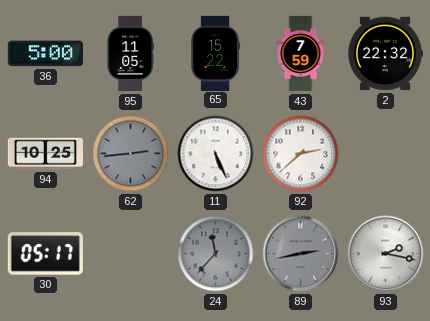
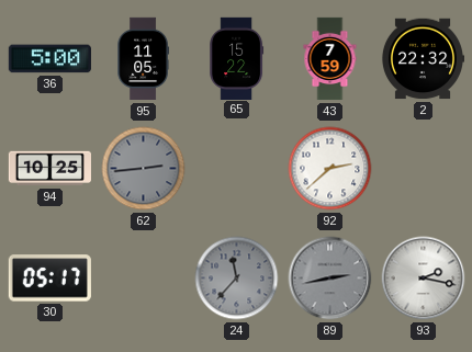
11: 5:26 -> none
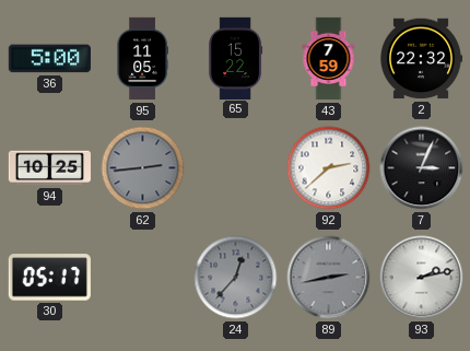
7: none -> 3:04
24: 11:37 -> 12:37
93: 2:17 -> 2:13
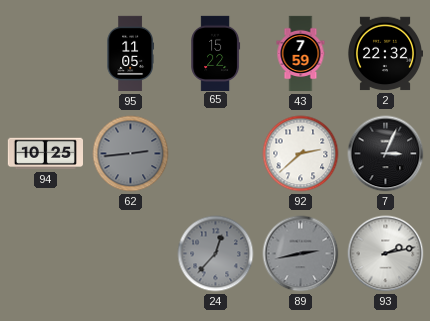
36: 5:00 -> none
30: 05:17 -> none
